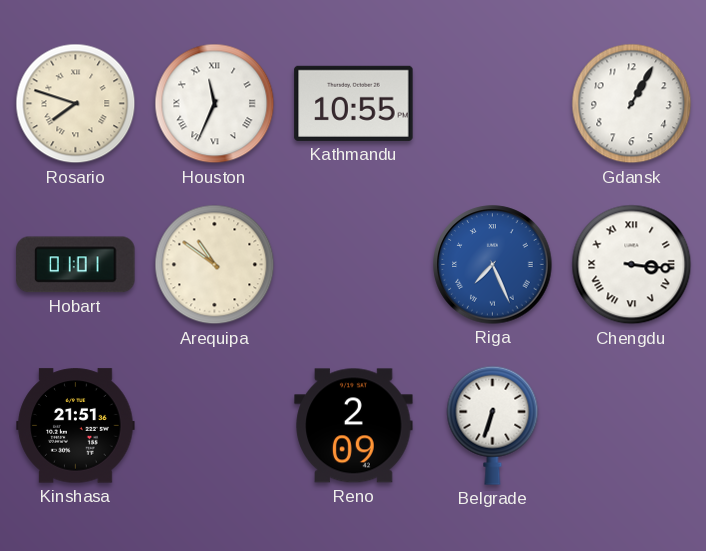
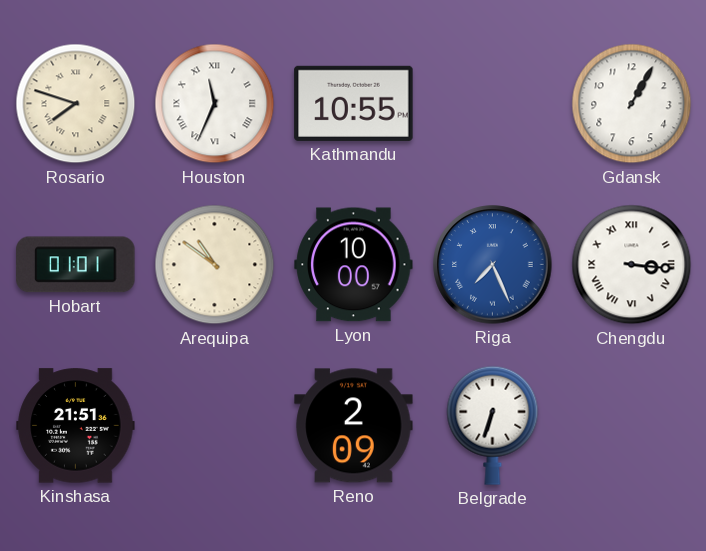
Lyon: none -> 10:00
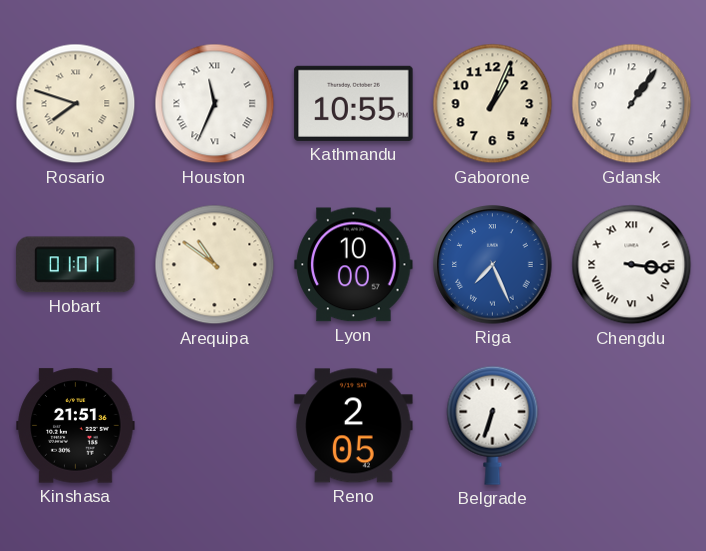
Gaborone: none -> 1:04
Gdansk: 1:05 -> 1:06
Reno: 2:09 -> 2:05
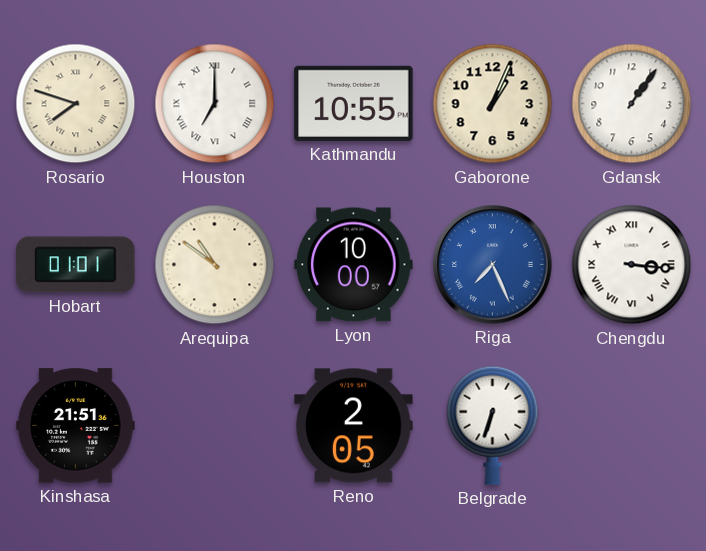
Houston: 11:34 -> 7:00
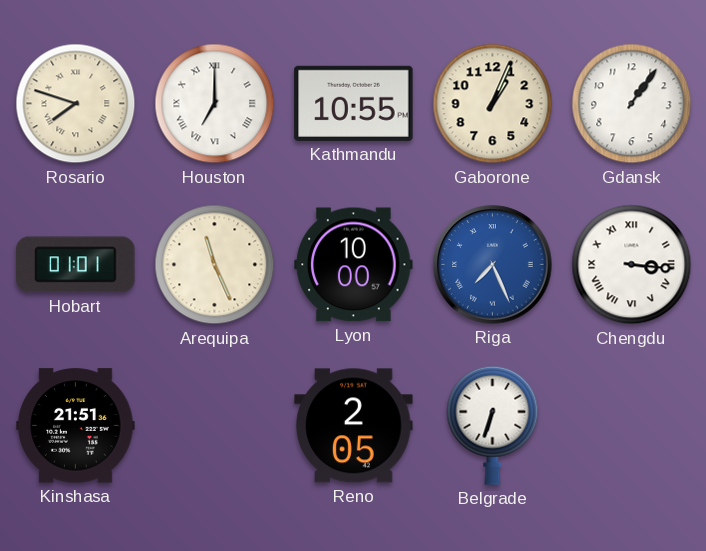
Arequipa: 10:51 -> 11:26
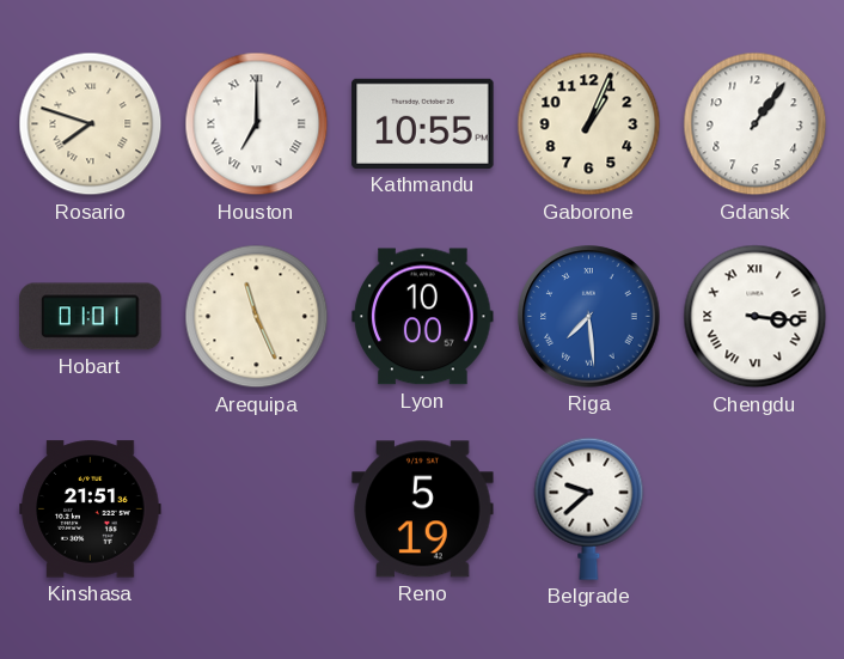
Riga: 7:26 -> 7:29
Reno: 2:05 -> 5:19
Belgrade: 6:33 -> 9:38
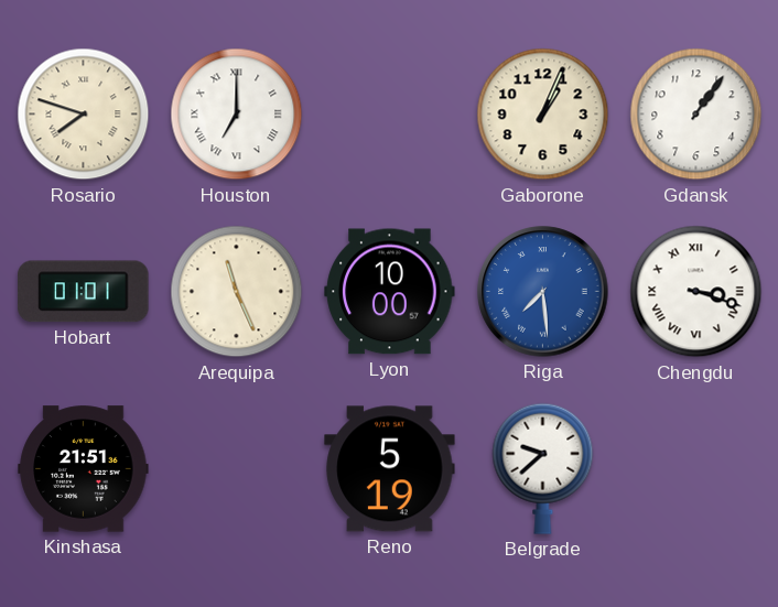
Kathmandu: 10:55 -> none
Chengdu: 3:16 -> 3:18
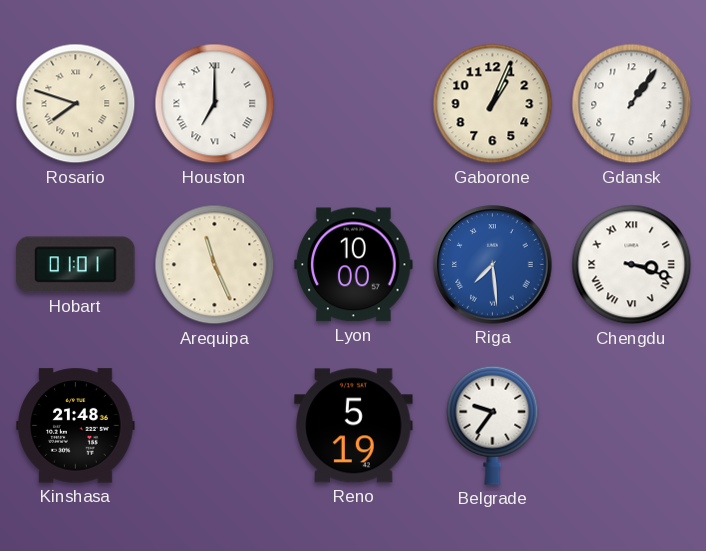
Kinshasa: 21:51 -> 21:48
Belgrade: 9:38 -> 9:36
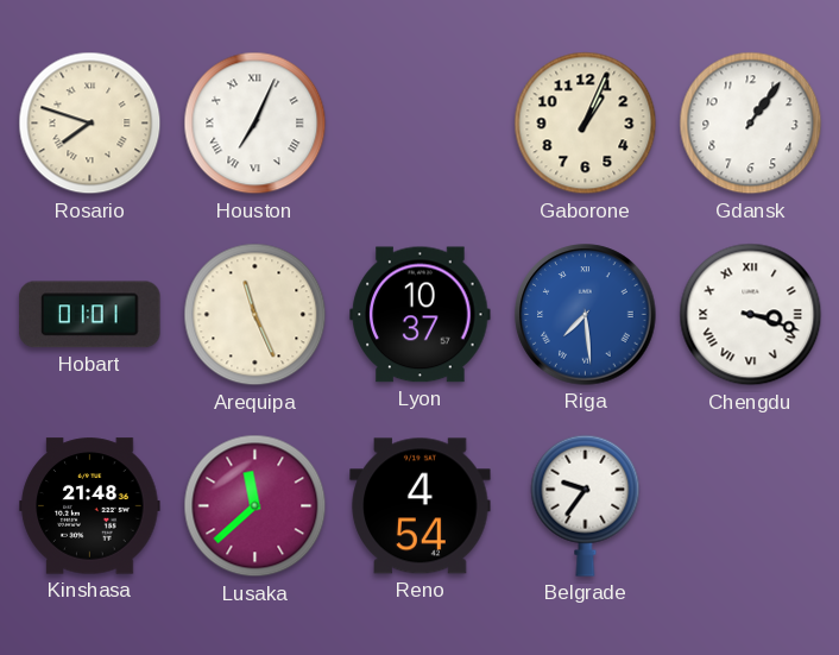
Houston: 7:00 -> 7:04
Lyon: 10:00 -> 10:37
Lusaka: none -> 11:38
Reno: 5:19 -> 4:54
